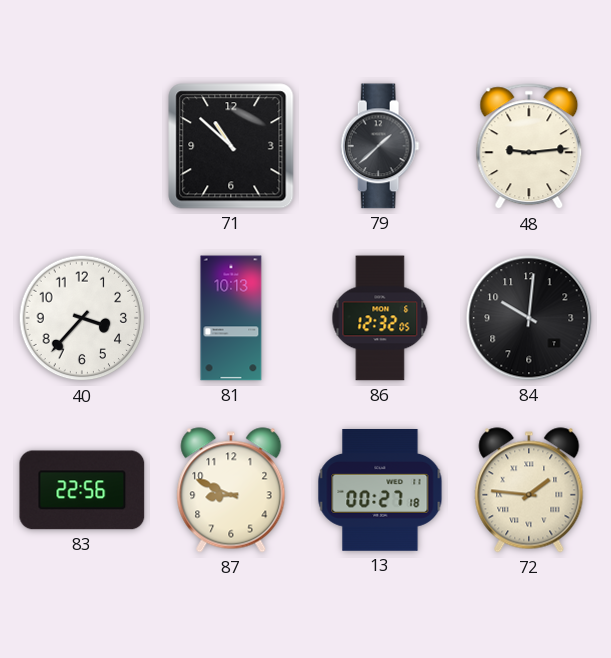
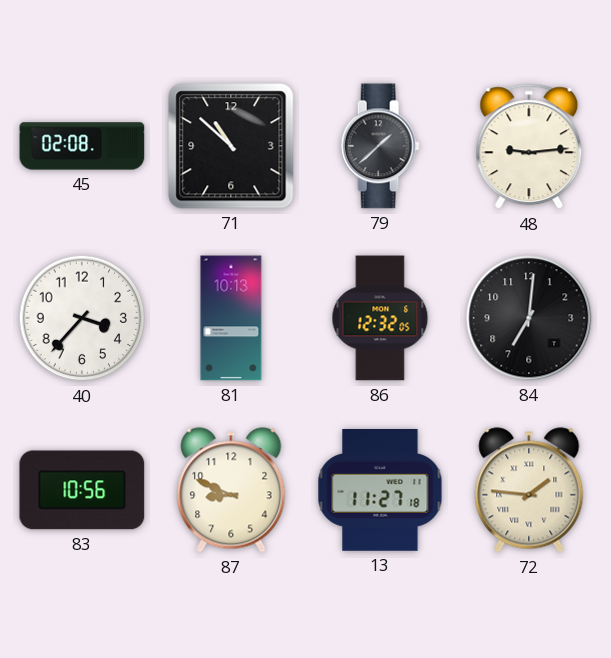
45: none -> 02:08
84: 10:01 -> 7:01
83: 22:56 -> 10:56
13: 00:27 -> 11:27
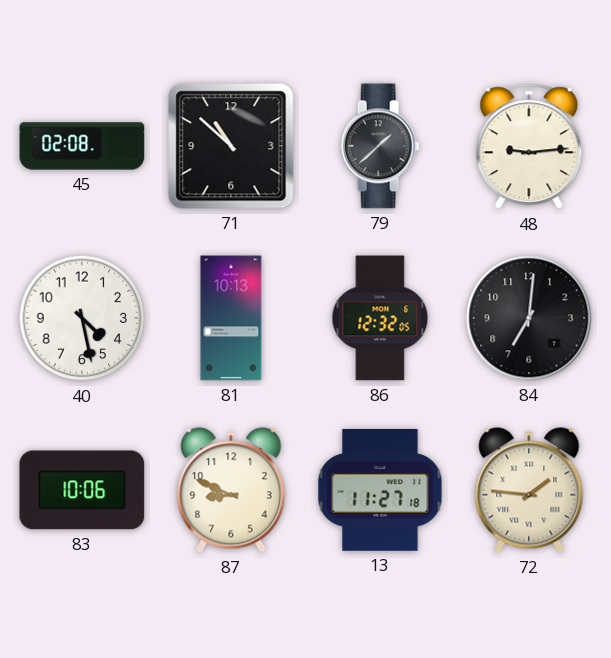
40: 3:37 -> 4:28
83: 10:56 -> 10:06
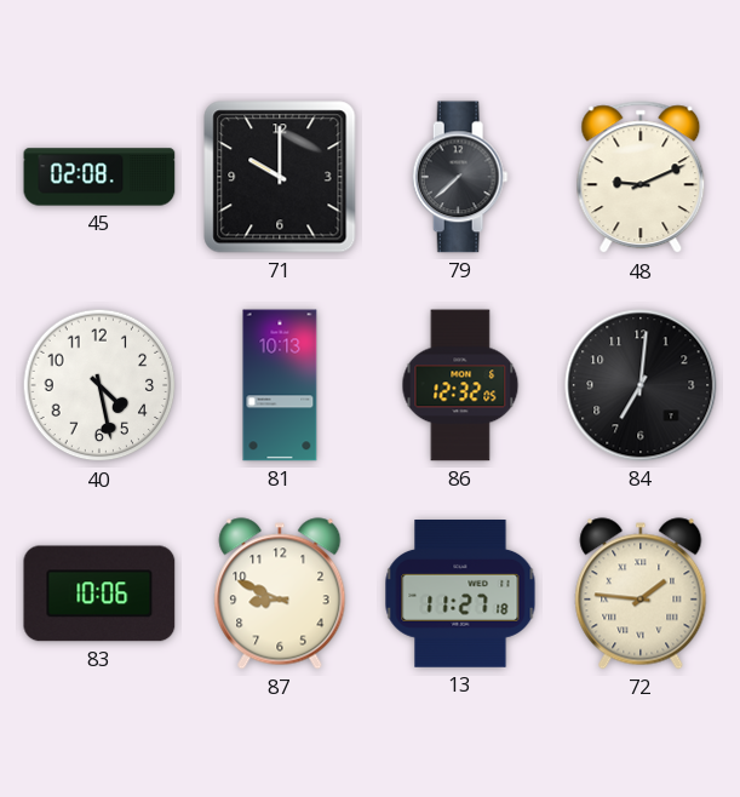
71: 10:52 -> 10:00
79: 1:38 -> 7:38
48: 9:14 -> 9:11
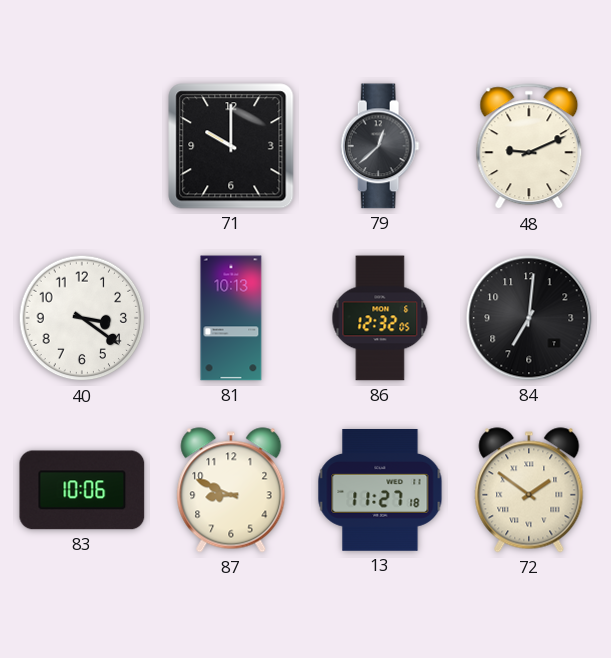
45: 02:08 -> none
79: 7:38 -> 12:38
40: 4:28 -> 3:21
72: 1:46 -> 1:51
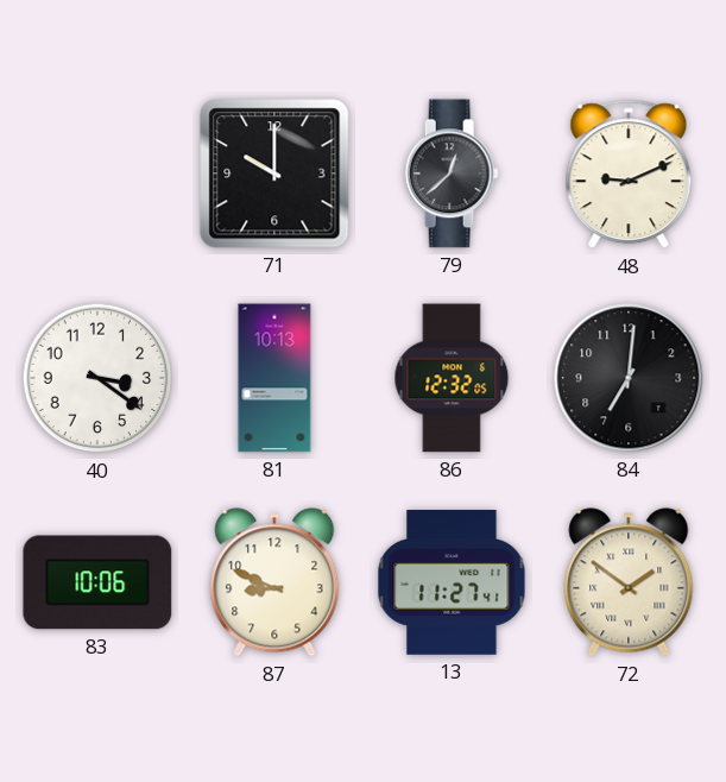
13: 11:27:18 -> 11:27:41
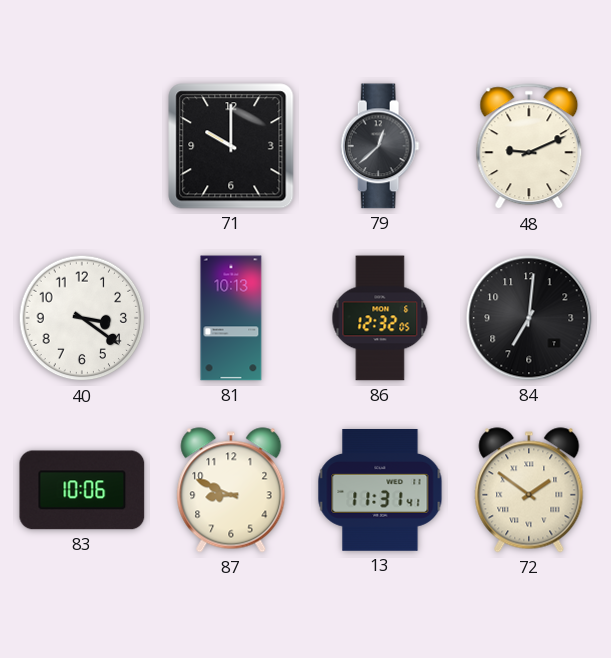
13: 11:27 -> 11:31
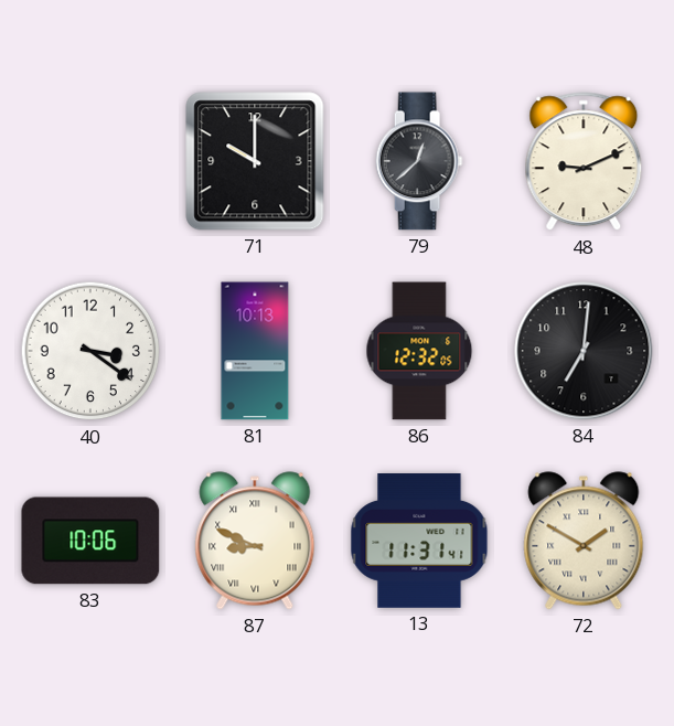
87 numerals: Arabic -> Roman
72: 1:51 -> 1:50
